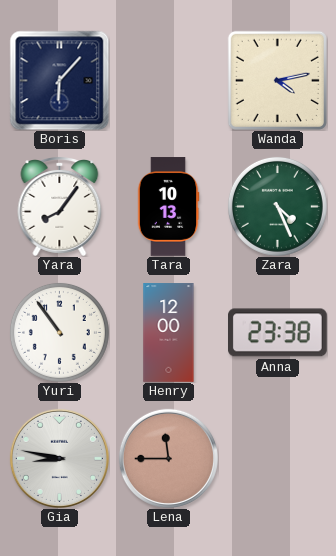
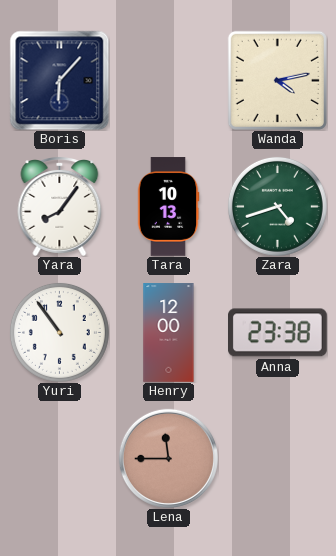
Zara: 4:26 -> 4:42
Gia: 8:47 -> none
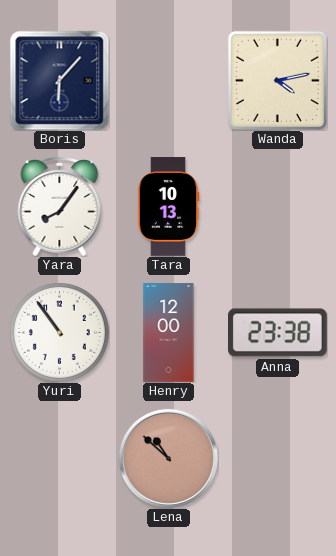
Zara: 4:42 -> none
Lena: 11:45 -> 10:52
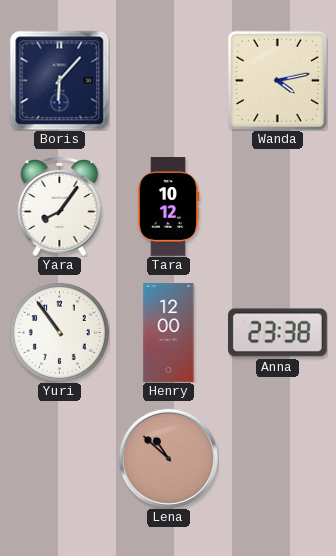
Tara: 10:13 -> 10:12
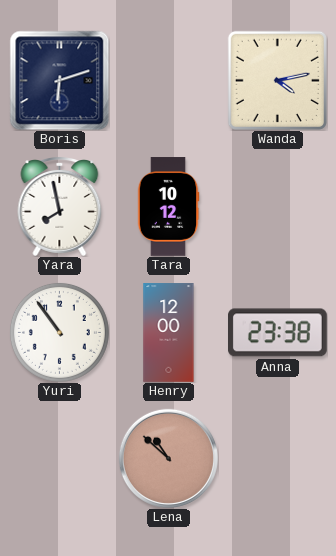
Boris: 6:07 -> 6:12
Yara: 8:06 -> 7:58
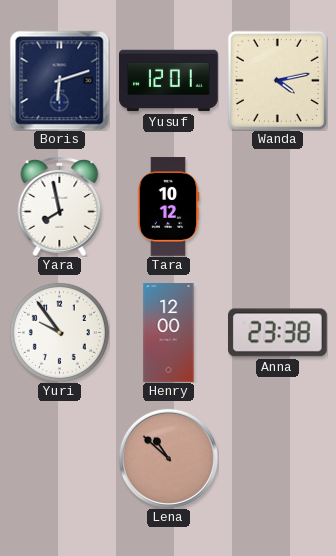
Yusuf: none -> 12:01
Yuri: 10:54 -> 9:54
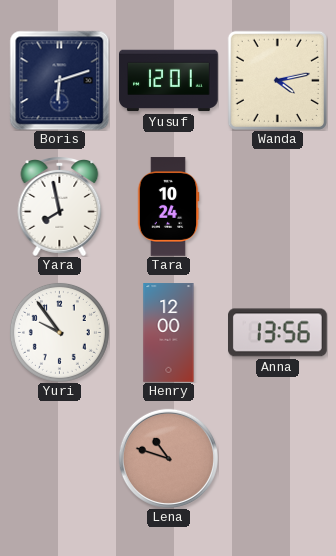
Tara: 10:12 -> 10:24
Anna: 23:38 -> 13:56
Lena: 10:52 -> 10:48
